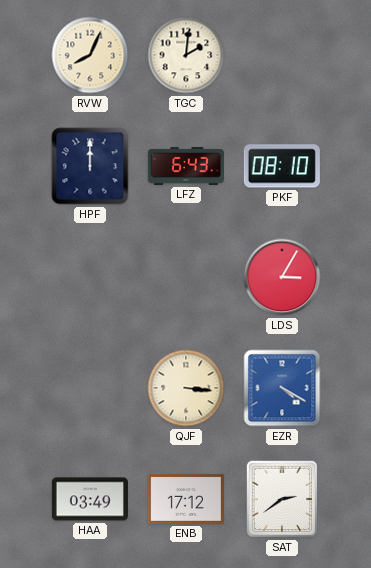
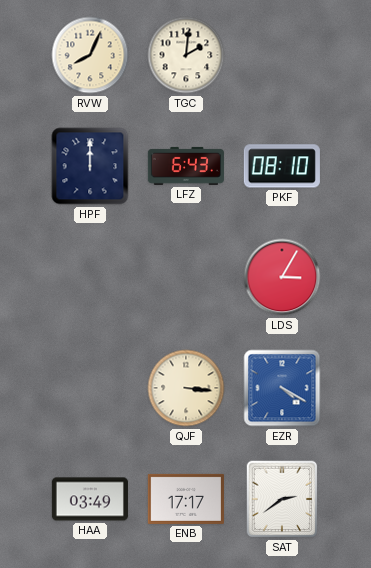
ENB: 17:12 -> 17:17
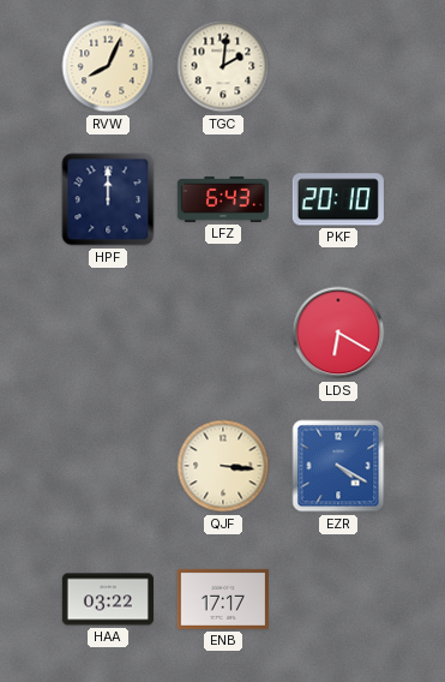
PKF: 08:10 -> 20:10
LDS: 3:05 -> 6:20
HAA: 03:49 -> 03:22
SAT: 2:39 -> none
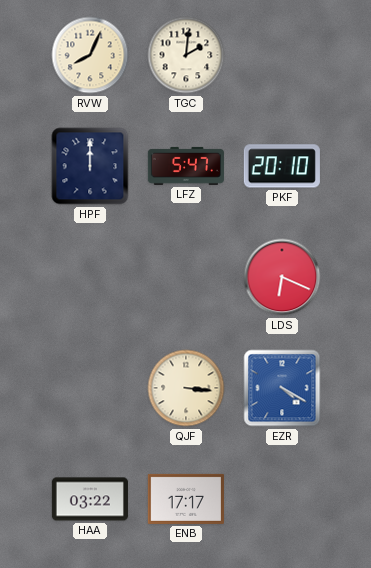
LFZ: 6:43 -> 5:47
LDS: 6:20 -> 6:19
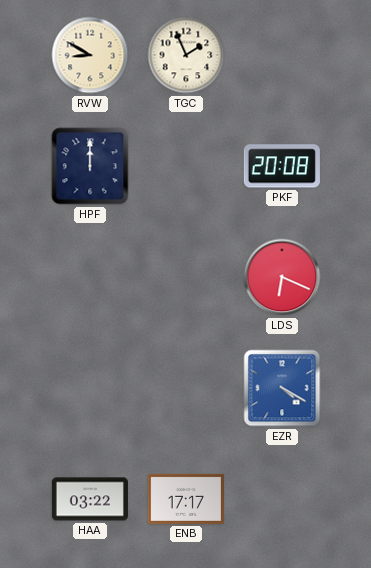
RVW: 8:04 -> 8:50
TGC: 2:01 -> 1:56
LFZ: 5:47 -> none
PKF: 20:10 -> 20:08
QJF: 3:16 -> none
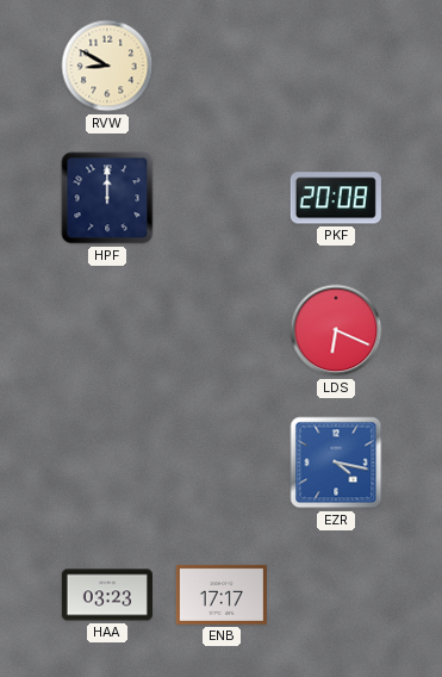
TGC: 1:56 -> none
EZR: 4:20 -> 4:17
HAA: 03:22 -> 03:23
